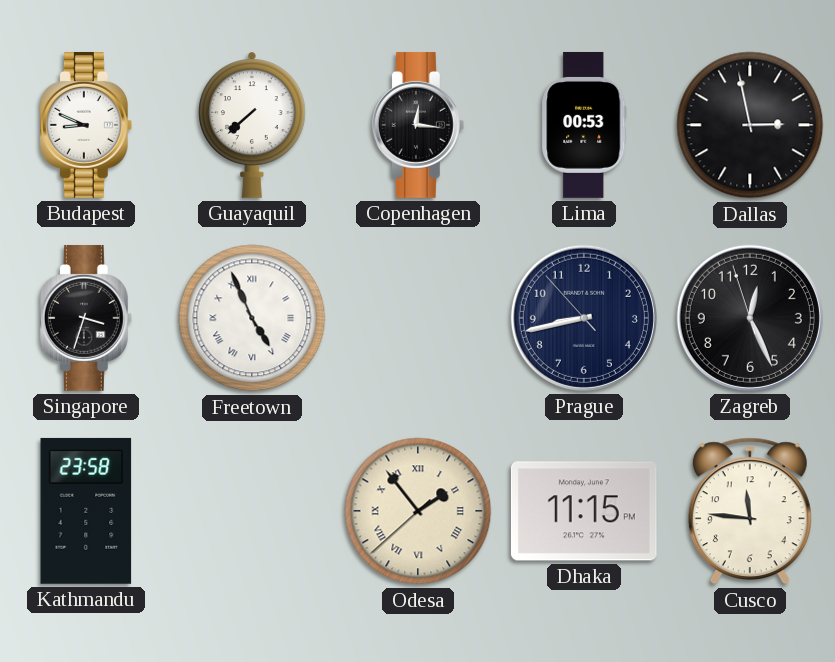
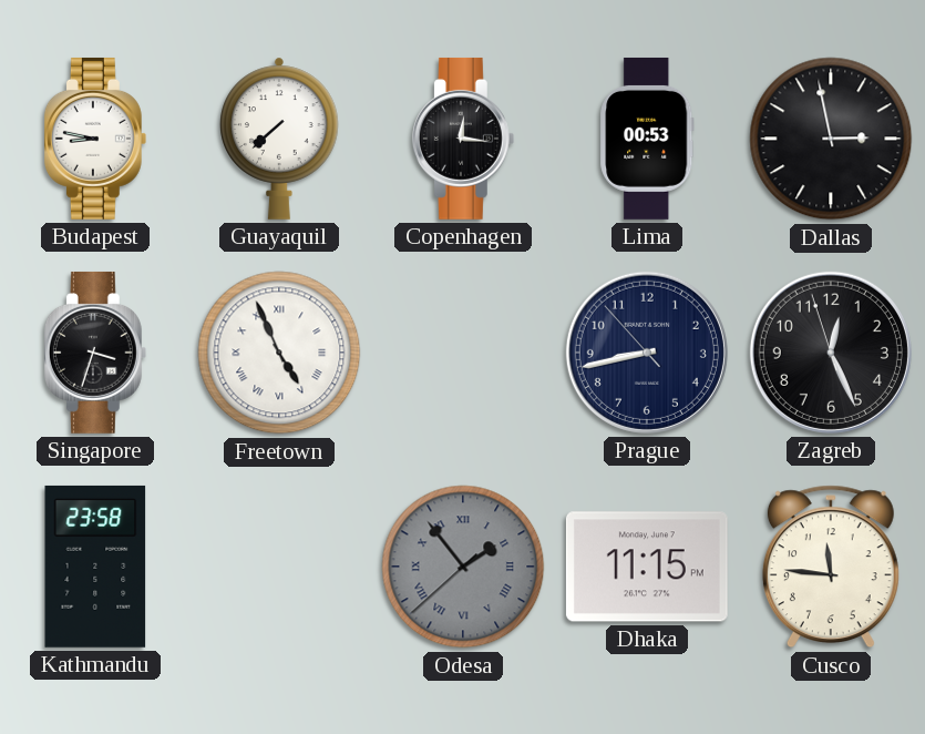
Budapest: 8:49 -> 8:47
Odesa dial: cream -> grey
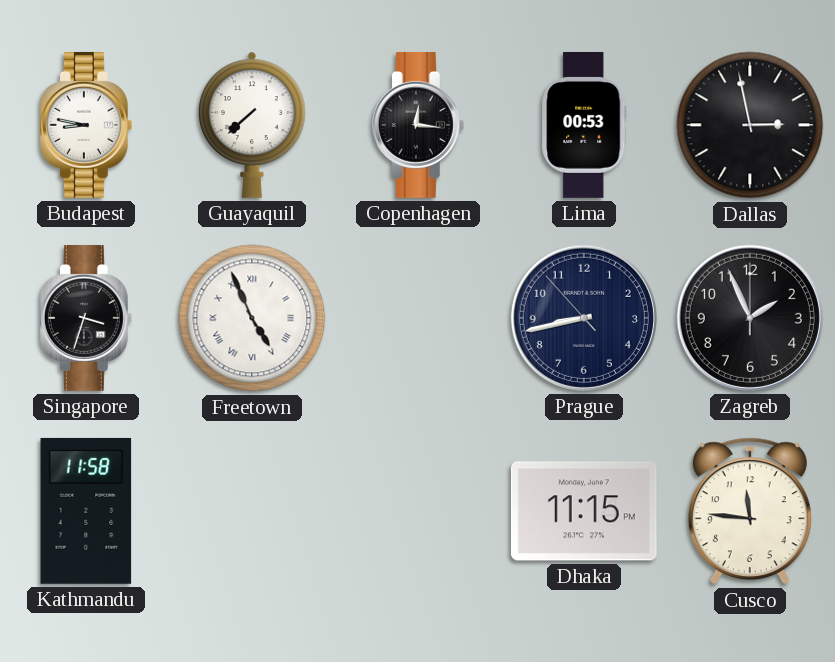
Zagreb: 12:25 -> 1:56
Kathmandu: 23:58 -> 11:58
Odesa: 1:53 -> none
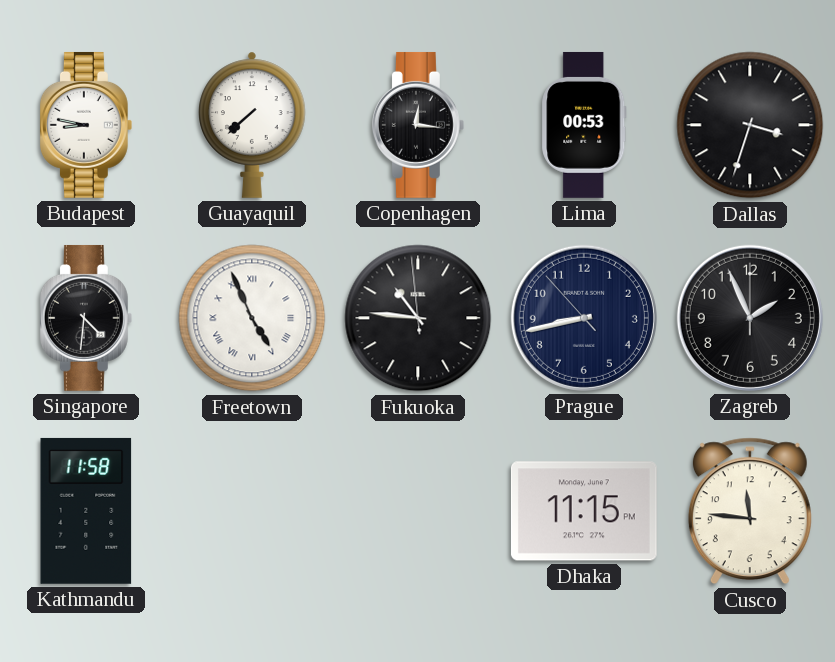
Dallas: 2:58 -> 3:33
Singapore: 3:33 -> 4:31
Fukuoka: none -> 10:45
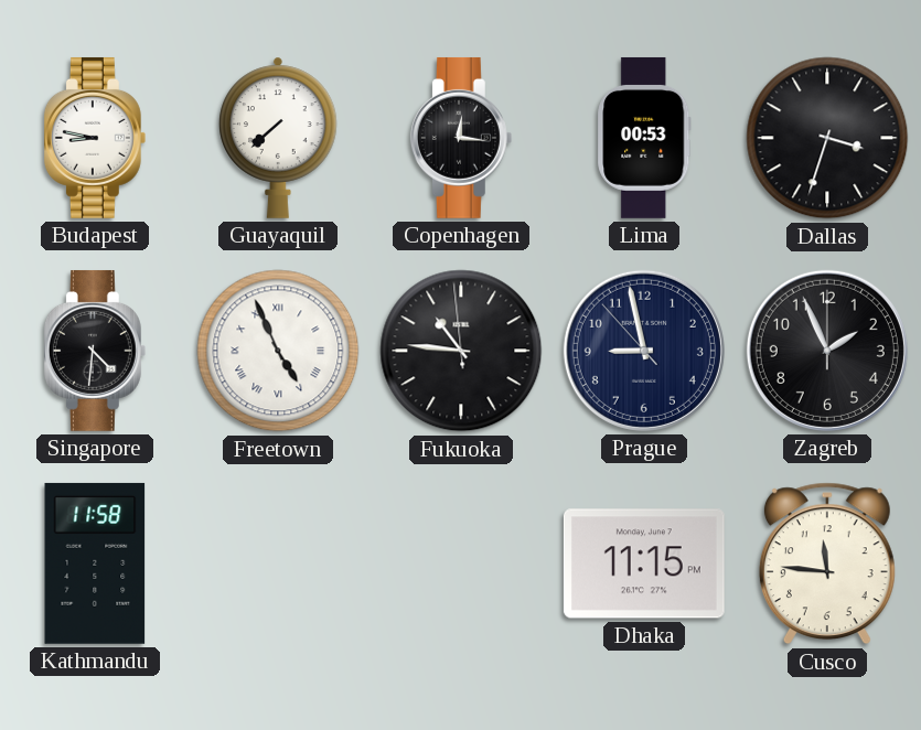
Prague: 8:42 -> 8:57
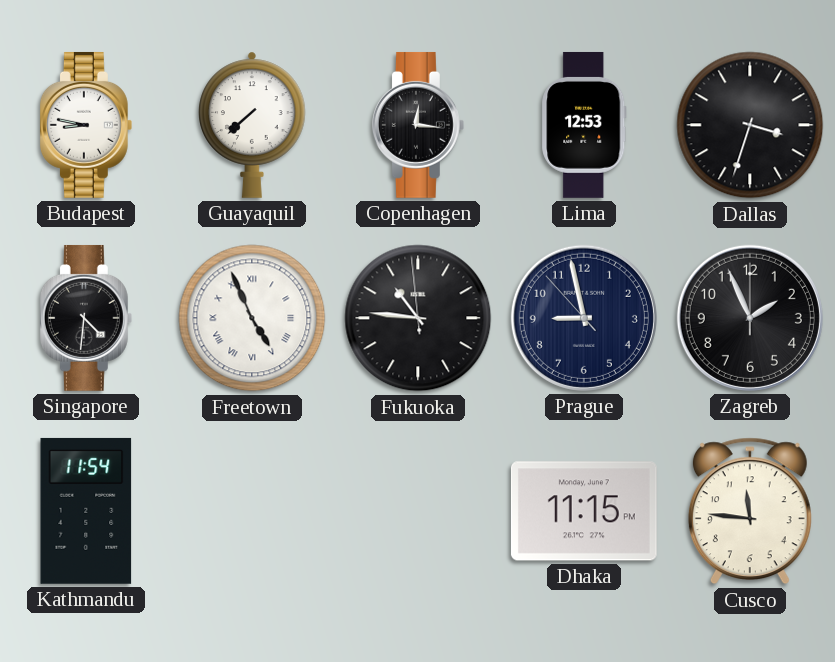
Lima: 00:53 -> 12:53
Kathmandu: 11:58 -> 11:54
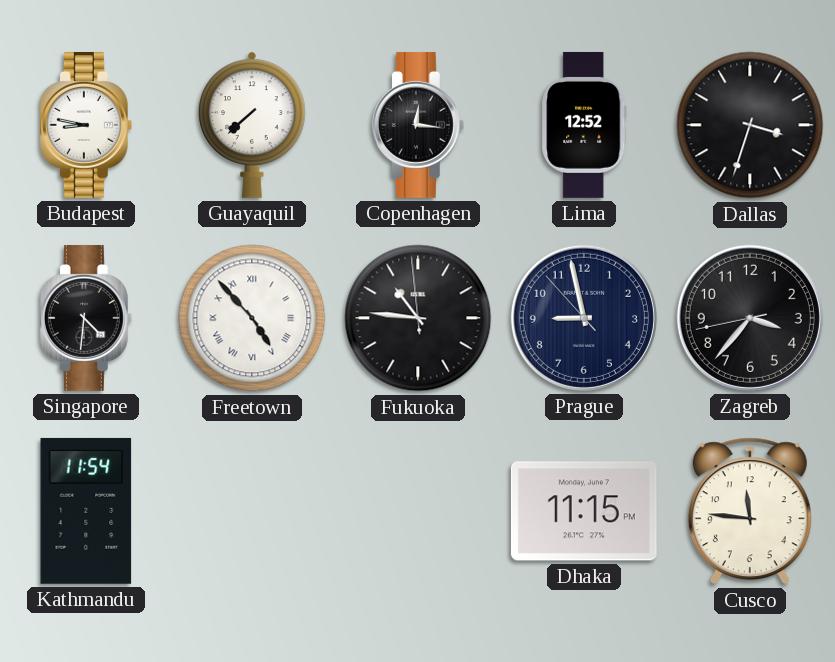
Lima: 12:53 -> 12:52
Freetown: 4:56 -> 4:53
Zagreb: 1:56 -> 3:36
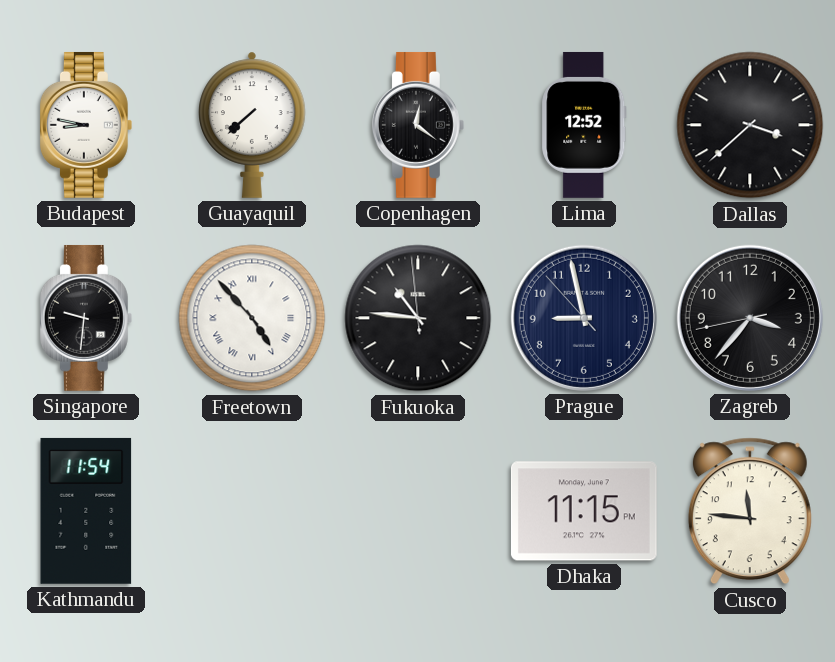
Copenhagen: 12:16 -> 12:21
Dallas: 3:33 -> 3:38
Singapore: 4:31 -> 9:31
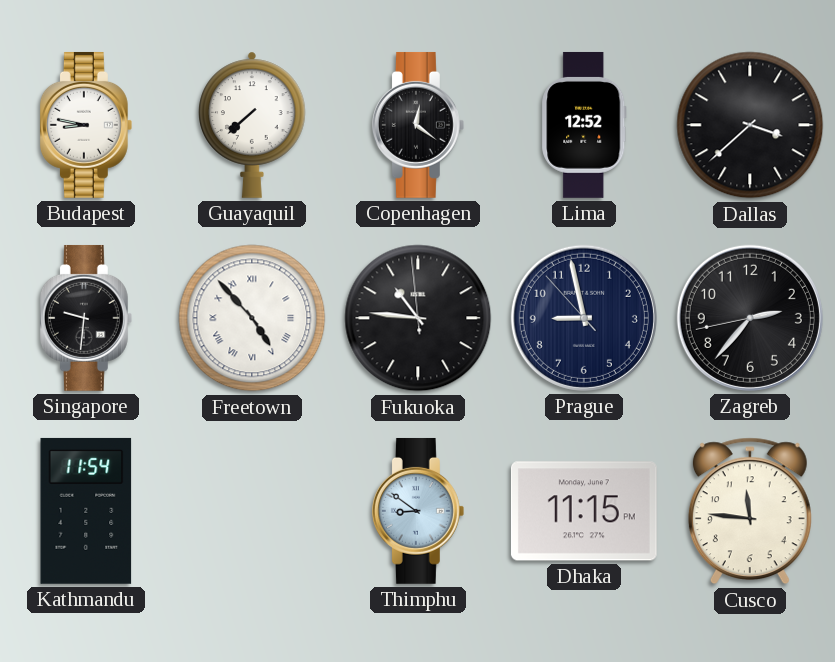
Zagreb: 3:36 -> 2:36
Thimphu: none -> 8:51
